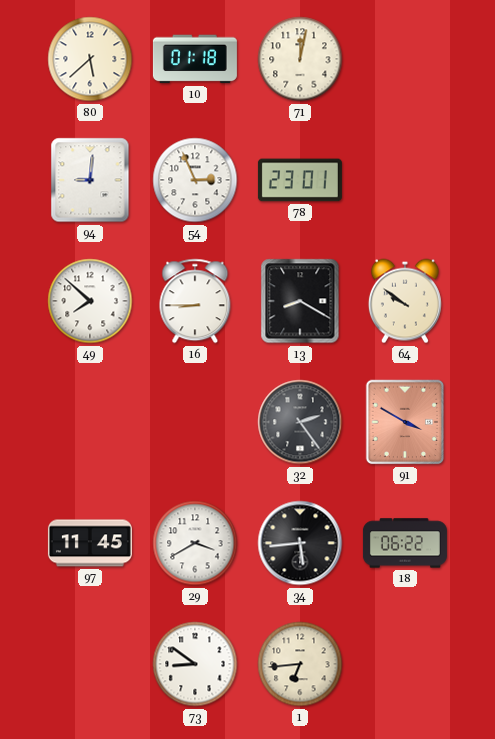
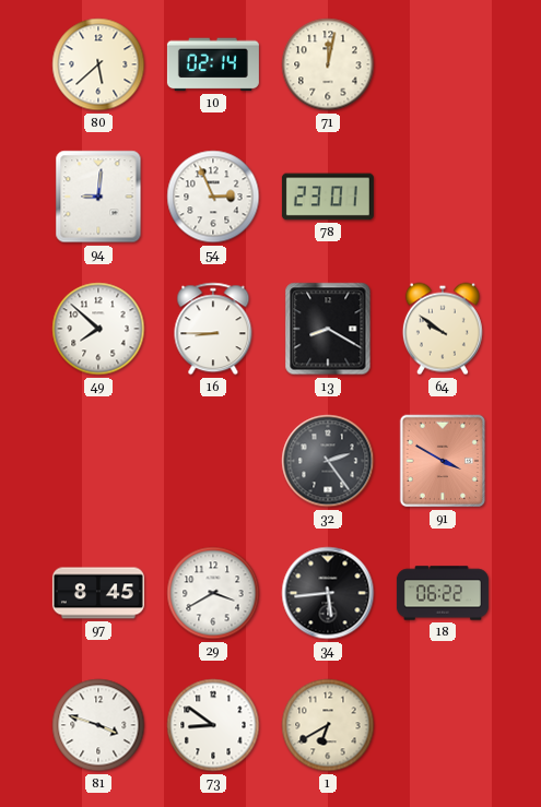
10: 01:18 -> 02:14
97: 11:45 -> 8:45
81: none -> 3:48
1: 6:44 -> 6:40
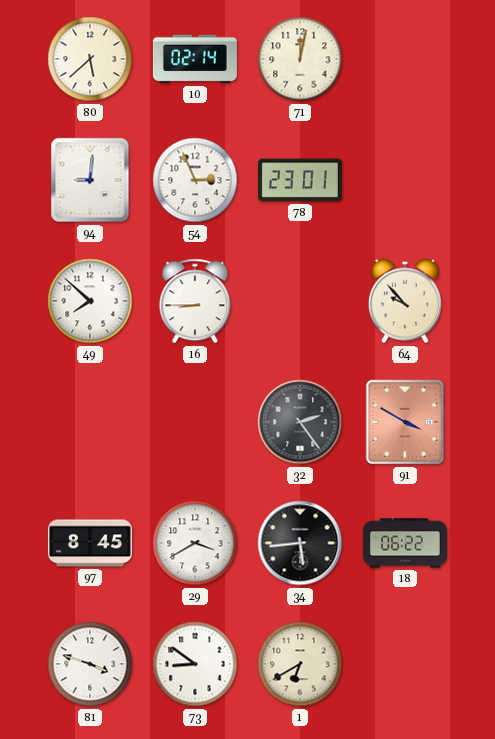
13: 8:20 -> none
64: 9:51 -> 9:53
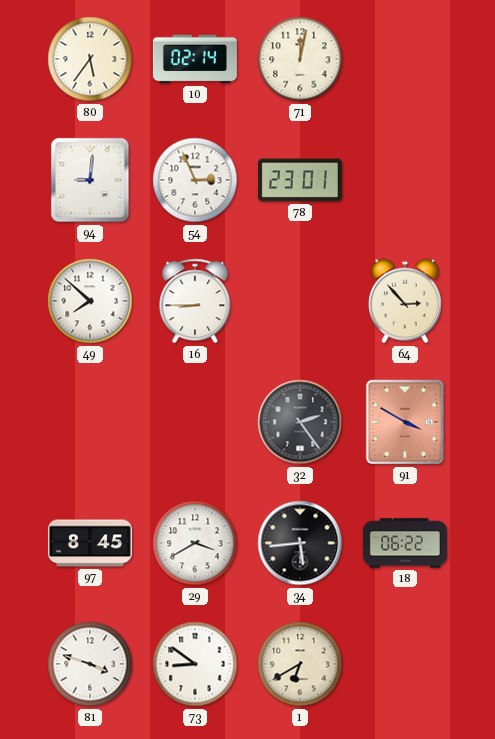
80: 5:38 -> 5:36
64: 9:53 -> 2:53
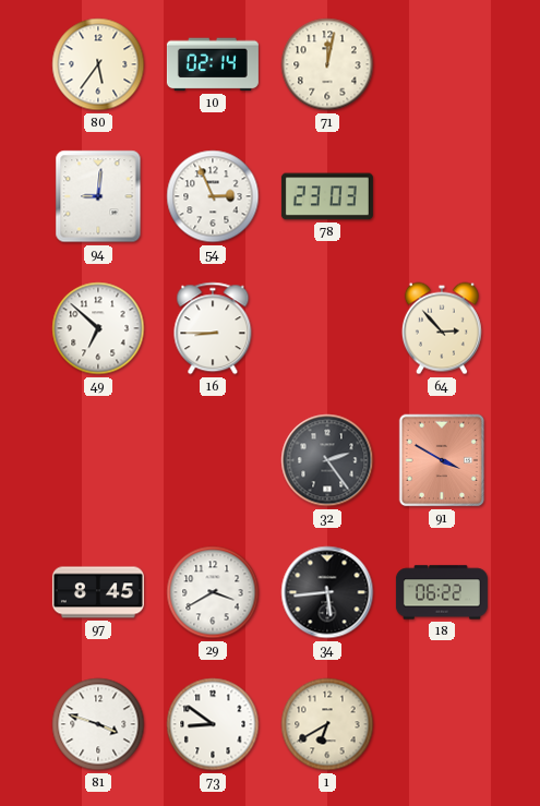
78: 23:01 -> 23:03
49: 7:52 -> 6:52
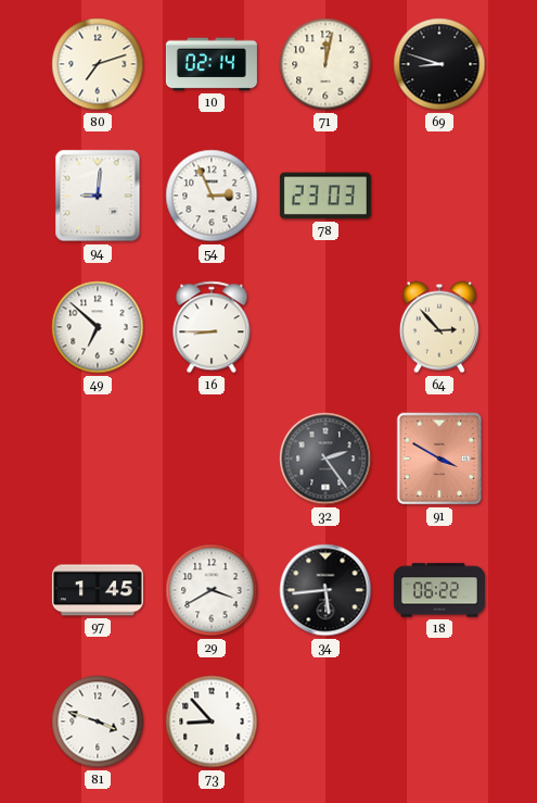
80: 5:36 -> 7:12
69: none -> 8:48
97: 8:45 -> 1:45
73: 8:51 -> 8:53
1: 6:40 -> none
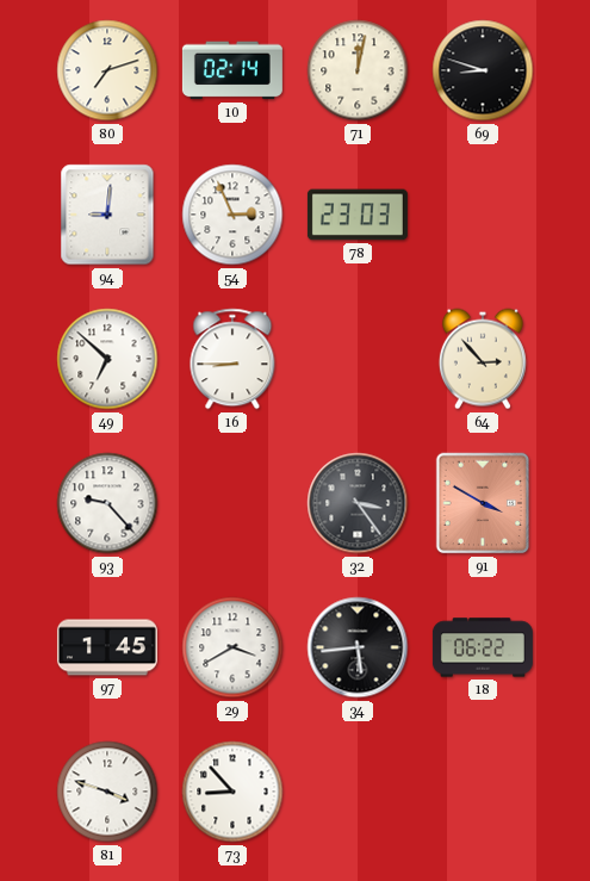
93: none -> 9:23
32: 2:24 -> 3:24
